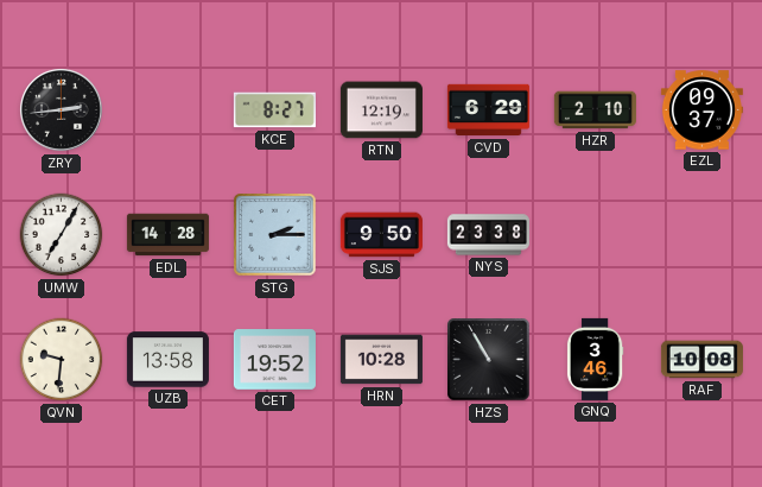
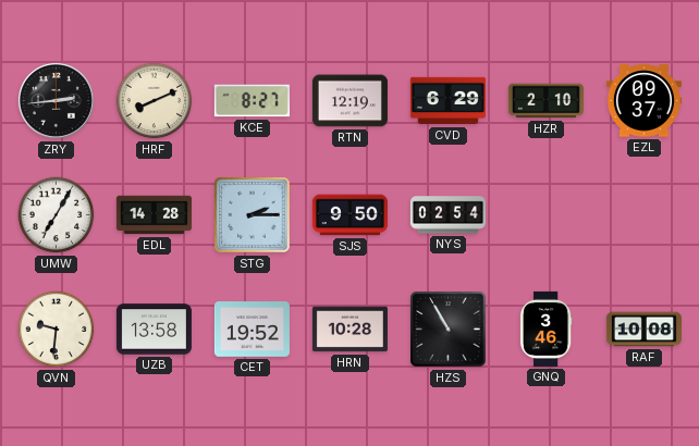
HRF: none -> 8:11
NYS: 23:38 -> 02:54
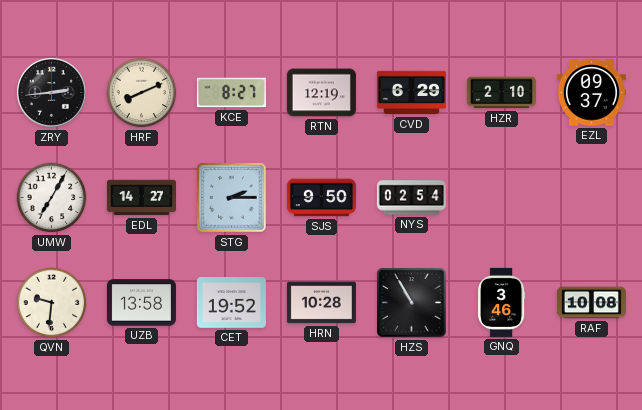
EDL: 14:28 -> 14:27
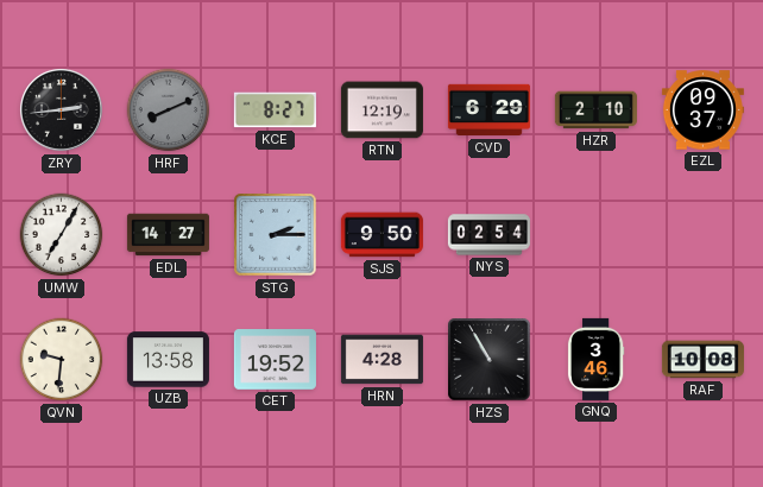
HRF dial: cream -> grey
HRN: 10:28 -> 4:28
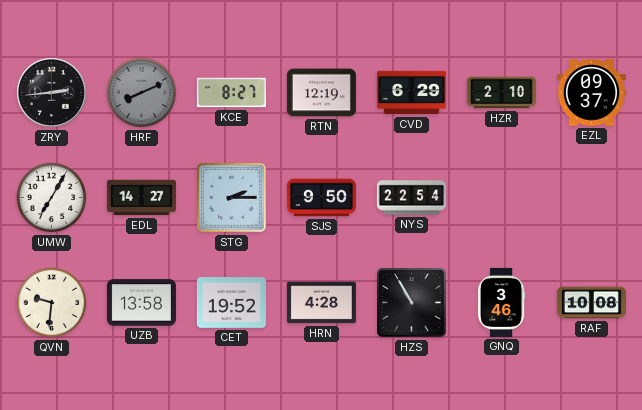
NYS: 02:54 -> 22:54
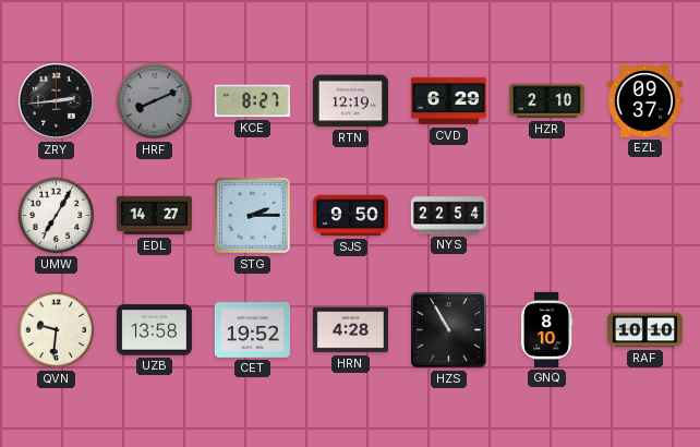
GNQ: 3:46 -> 8:10
RAF: 10:08 -> 10:10
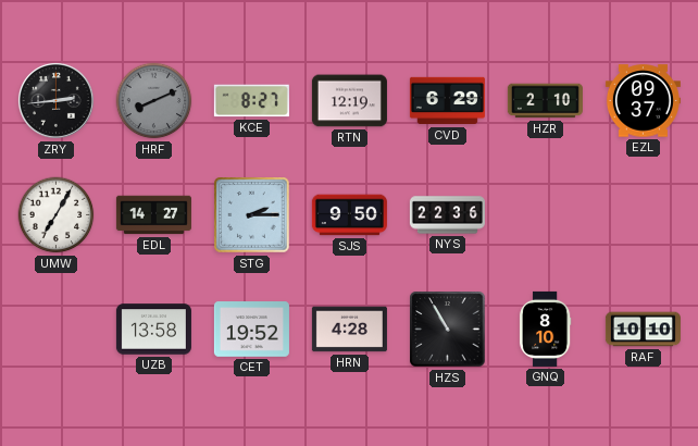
NYS: 22:54 -> 22:36
QVN: 9:31 -> none
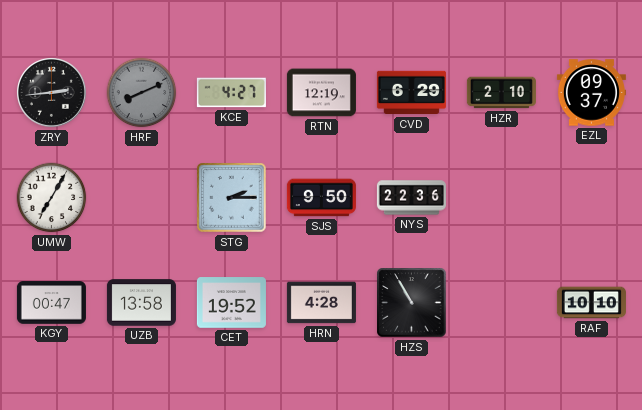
KCE: 8:27 -> 4:27
EDL: 14:27 -> none
KGY: none -> 00:47
GNQ: 8:10 -> none
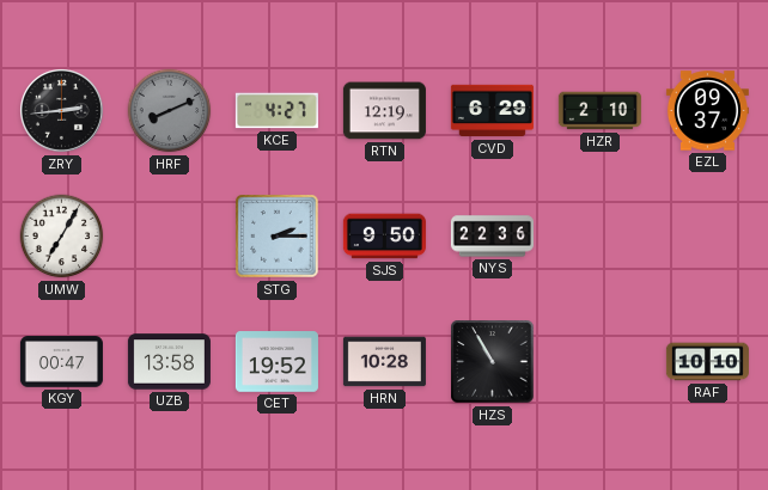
HRN: 4:28 -> 10:28
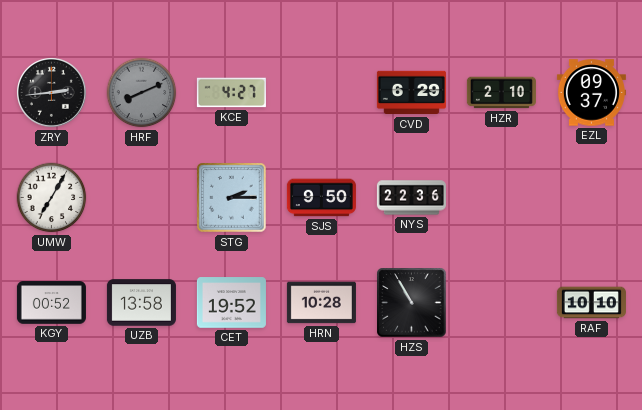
RTN: 12:19 -> none
KGY: 00:47 -> 00:52
